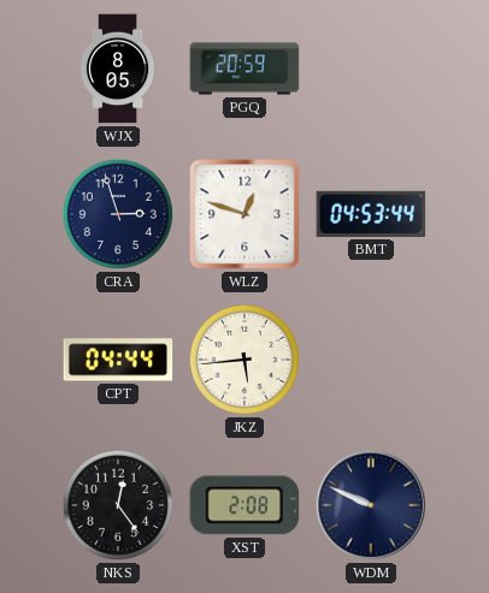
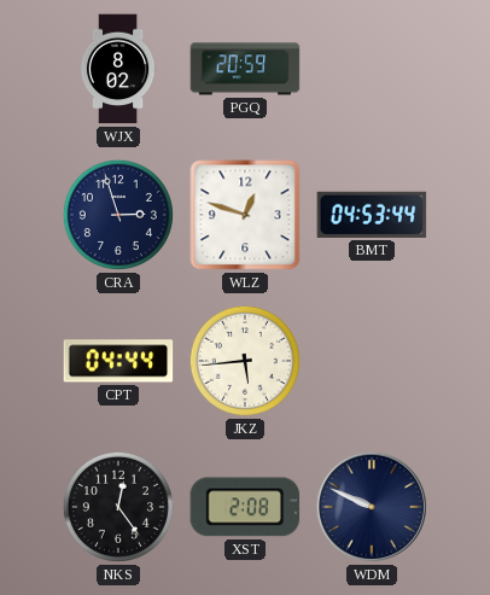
WJX: 8:05 -> 8:02
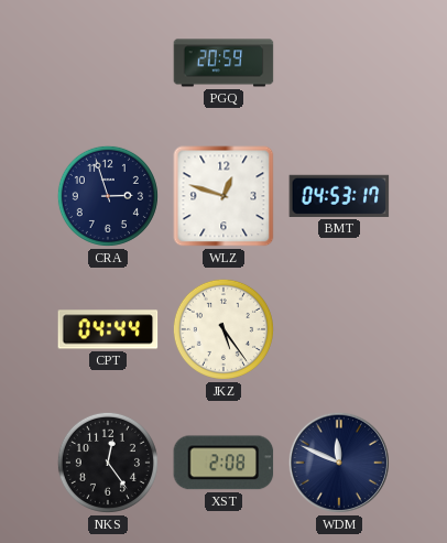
WJX: 8:02 -> none
BMT: 04:53:44 -> 04:53:17
JKZ: 5:44 -> 5:24
WDM: 9:49 -> 11:49
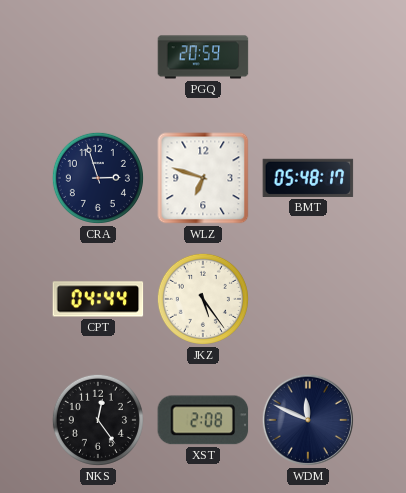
WLZ: 12:48 -> 6:48
BMT: 04:53 -> 05:48
